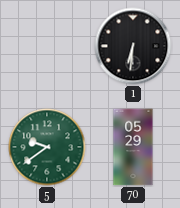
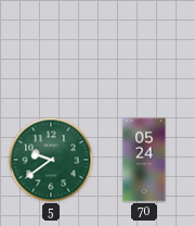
1: 6:31 -> none
70: 05:29 -> 05:24
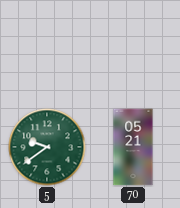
70: 05:24 -> 05:21
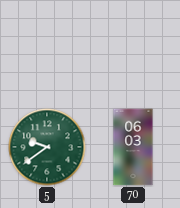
70: 05:21 -> 06:03
